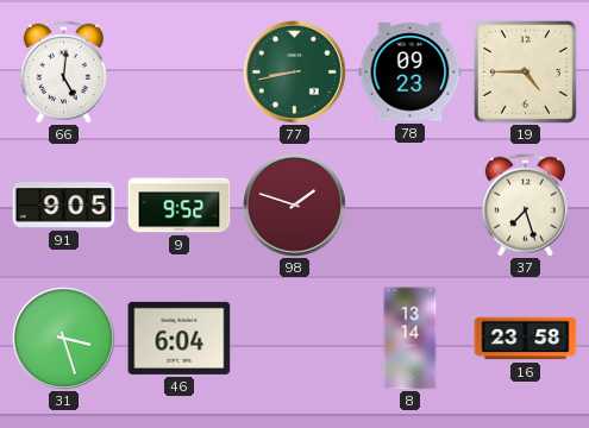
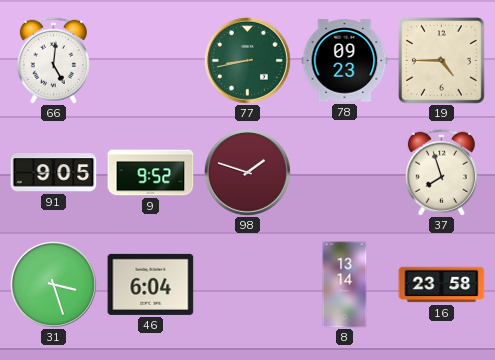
37: 7:27 -> 7:57
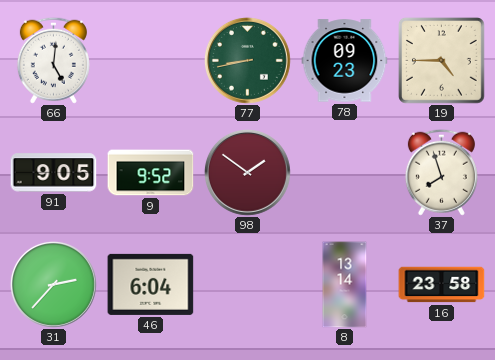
98: 1:48 -> 1:51
31: 3:27 -> 2:37
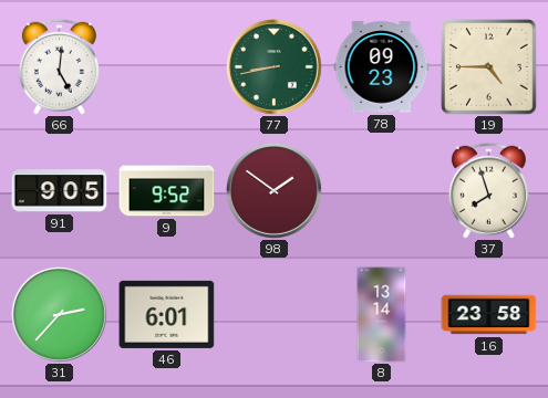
46: 6:04 -> 6:01
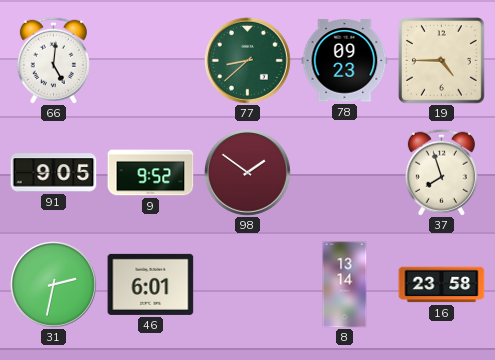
77: 8:43 -> 8:38
31: 2:37 -> 2:32
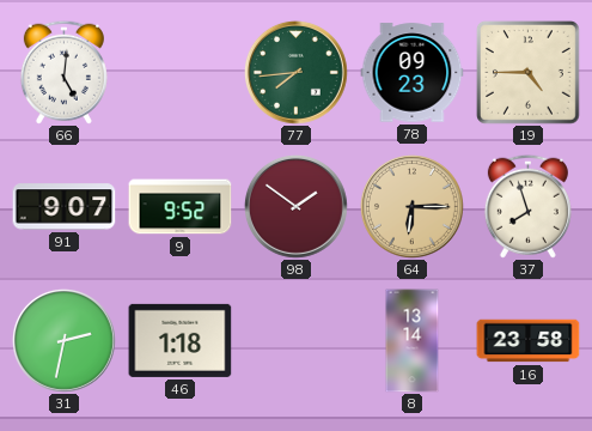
77: 8:38 -> 7:44
91: 9:05 -> 9:07
64: none -> 6:15
46: 6:01 -> 1:18
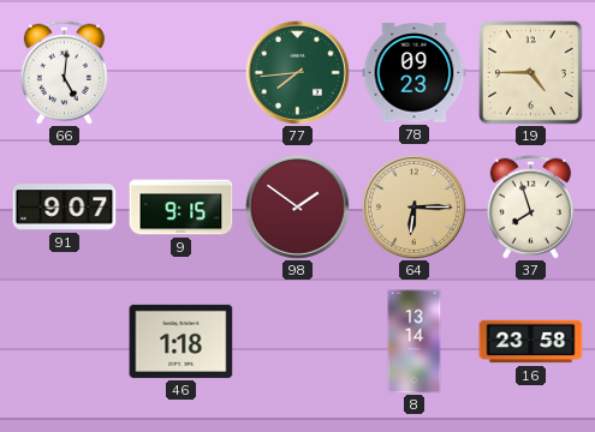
9: 9:52 -> 9:15
31: 2:32 -> none
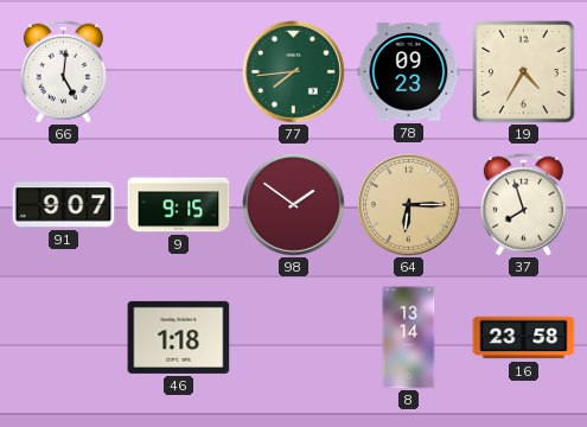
19: 4:45 -> 4:35
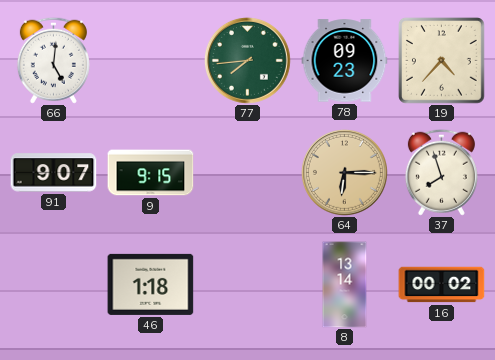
19: 4:35 -> 4:37
98: 1:51 -> none
16: 23:58 -> 00:02
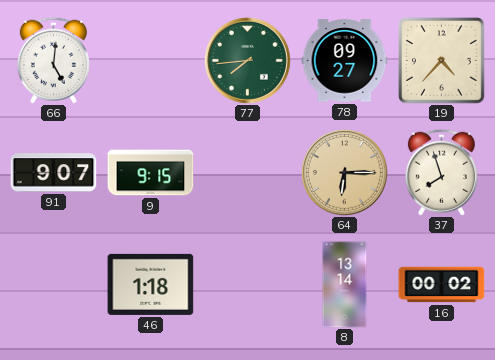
78: 09:23 -> 09:27
